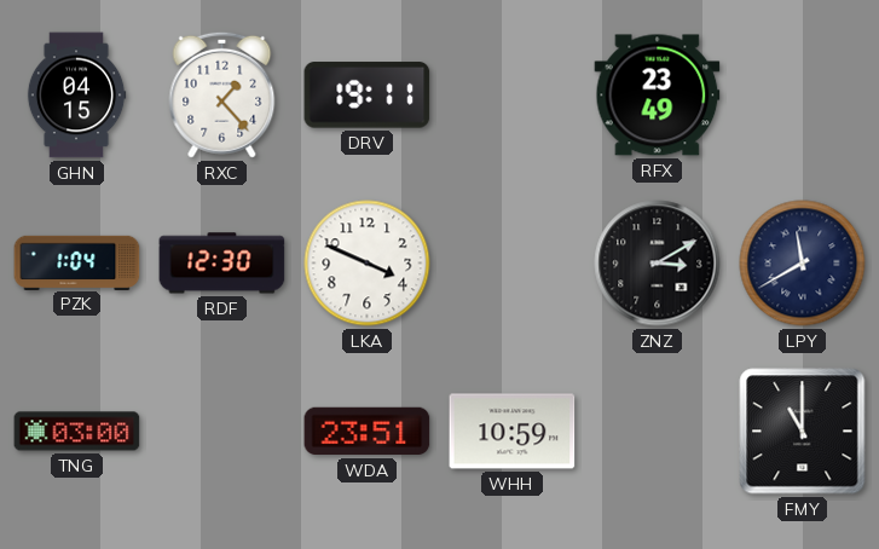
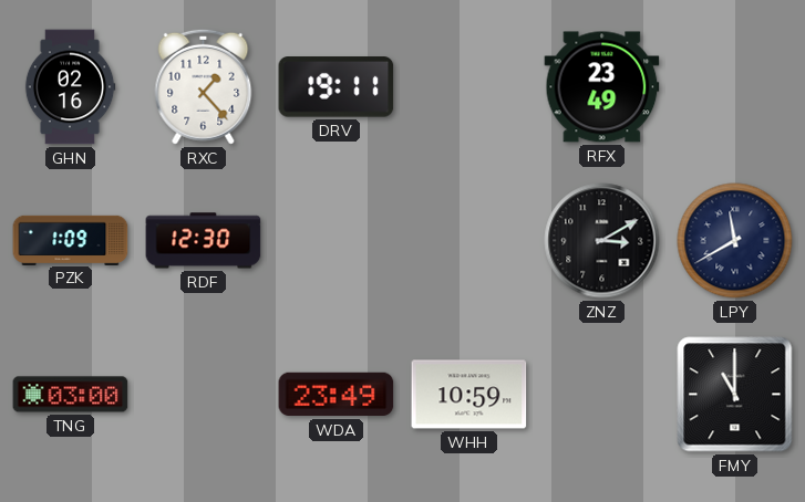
GHN: 04:15 -> 02:16
PZK: 1:04 -> 1:09
LKA: 3:49 -> none
WDA: 23:51 -> 23:49
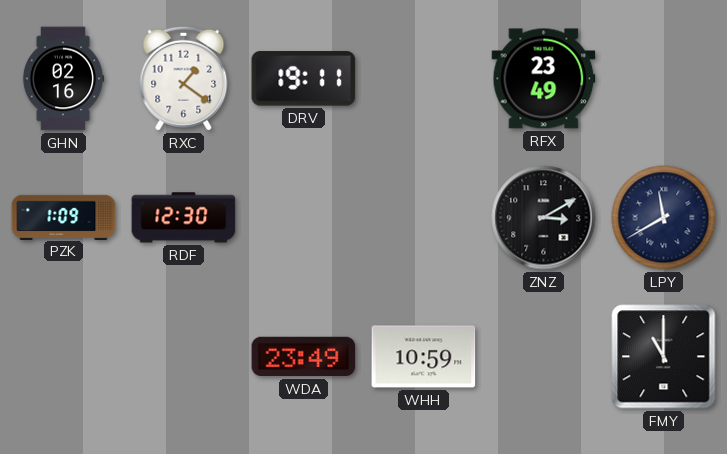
RXC: 1:23 -> 1:21
TNG: 03:00 -> none
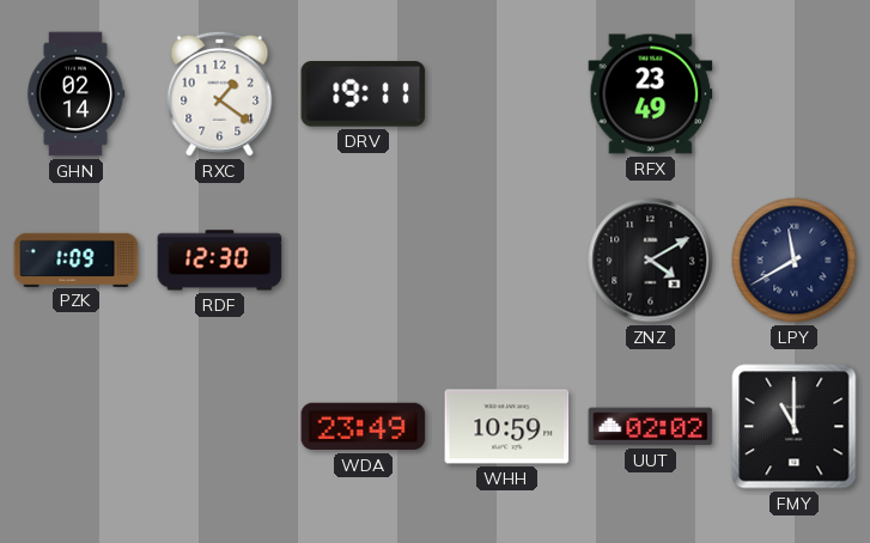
GHN: 02:16 -> 02:14
ZNZ: 3:10 -> 4:10
UUT: none -> 02:02
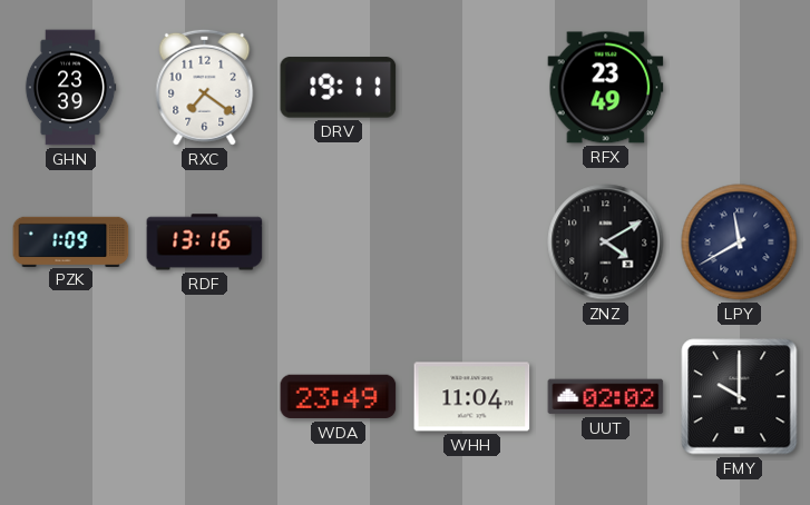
GHN: 02:14 -> 23:39
RXC: 1:21 -> 7:21
RDF: 12:30 -> 13:16
WHH: 10:59 -> 11:04
FMY: 11:00 -> 10:00
